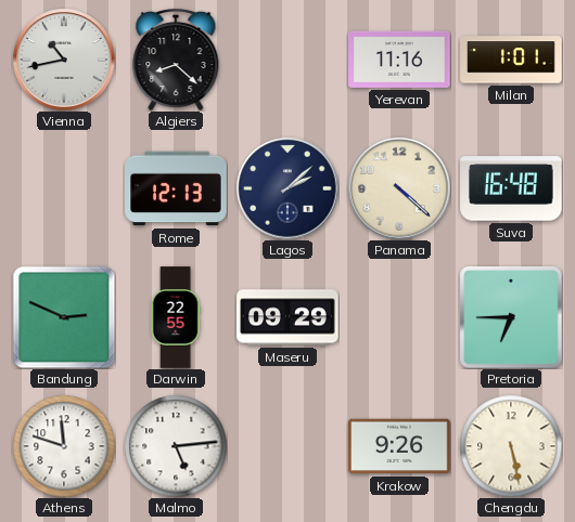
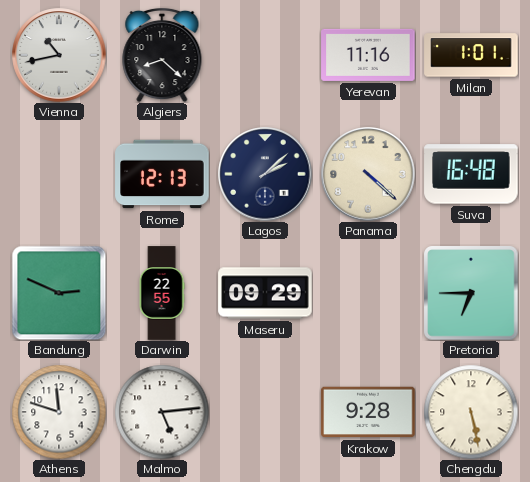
Krakow: 9:26 -> 9:28
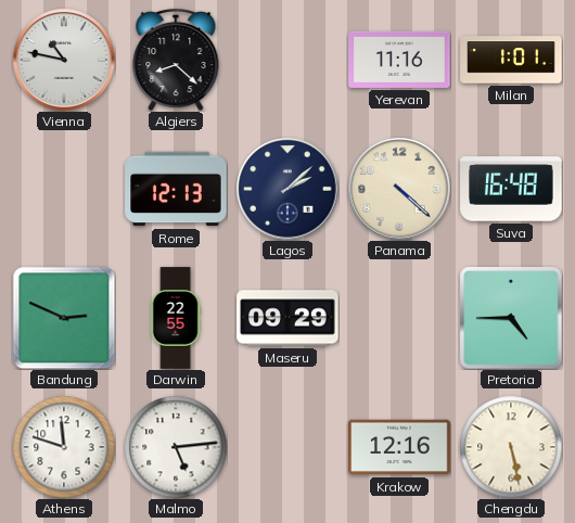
Vienna: 10:43 -> 10:47
Pretoria: 6:45 -> 4:45
Krakow: 9:28 -> 12:16
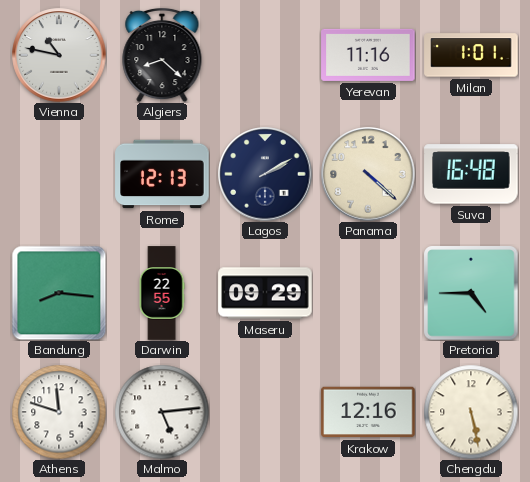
Lagos: 2:08 -> 2:10
Bandung: 2:49 -> 8:16
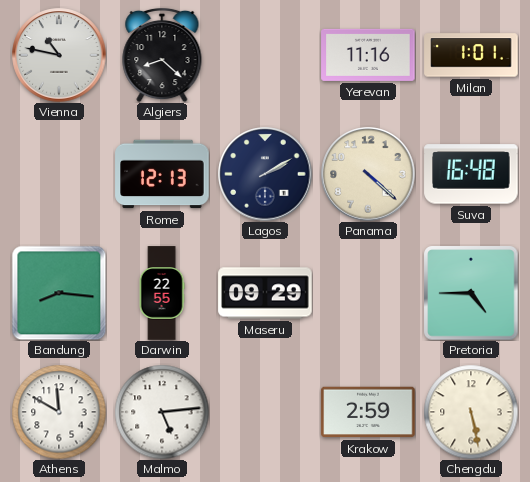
Athens: 11:48 -> 11:50
Krakow: 12:16 -> 2:59
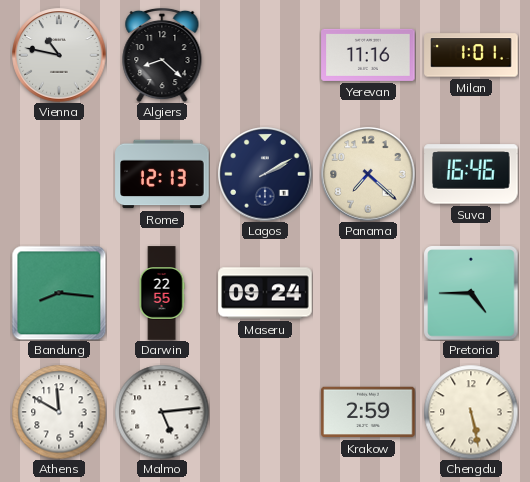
Panama: 4:22 -> 7:22
Suva: 16:48 -> 16:46
Maseru: 09:29 -> 09:24
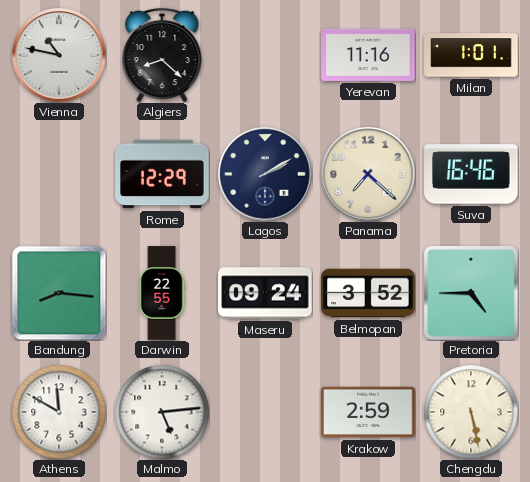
Rome: 12:13 -> 12:29
Belmopan: none -> 3:52
